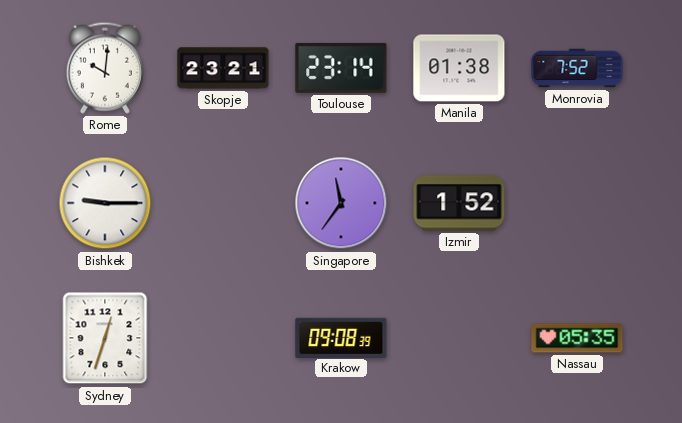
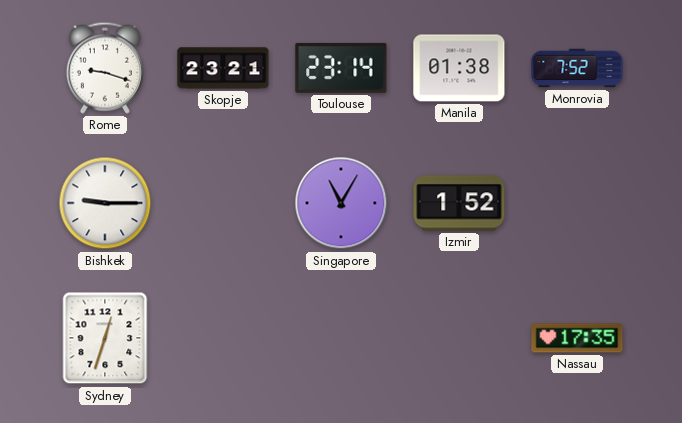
Rome: 10:01 -> 9:18
Singapore: 11:36 -> 11:05
Krakow: 09:08 -> none
Nassau: 05:35 -> 17:35
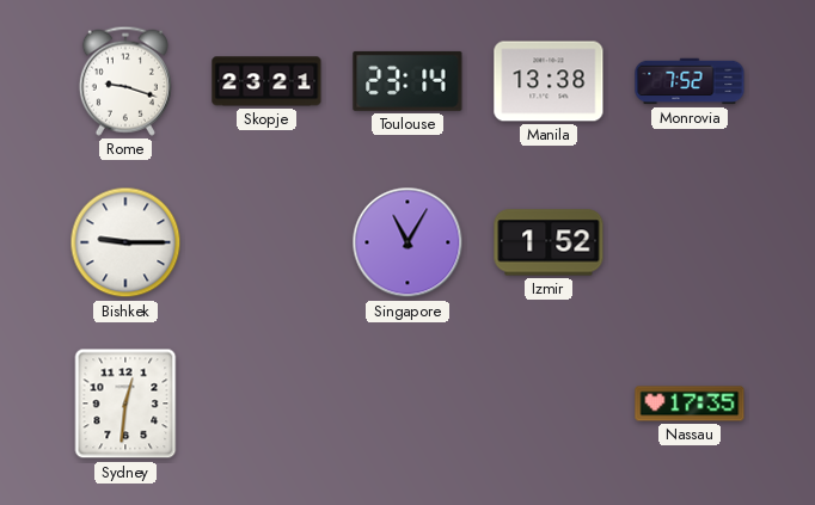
Manila: 01:38 -> 13:38
Sydney: 12:33 -> 12:31
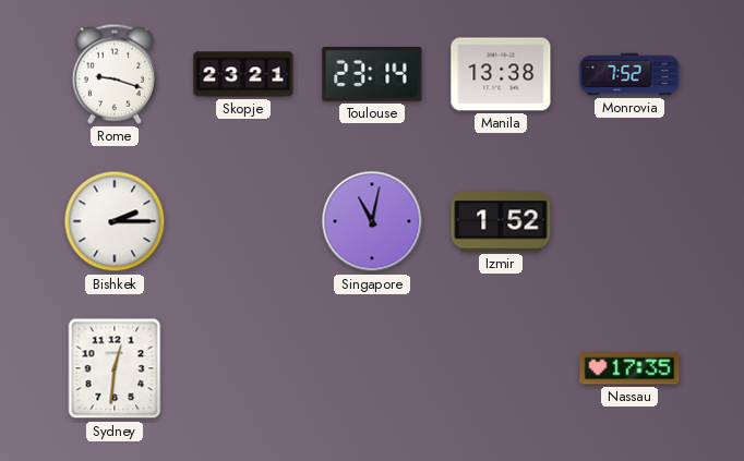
Bishkek: 9:15 -> 2:15
Singapore: 11:05 -> 11:02
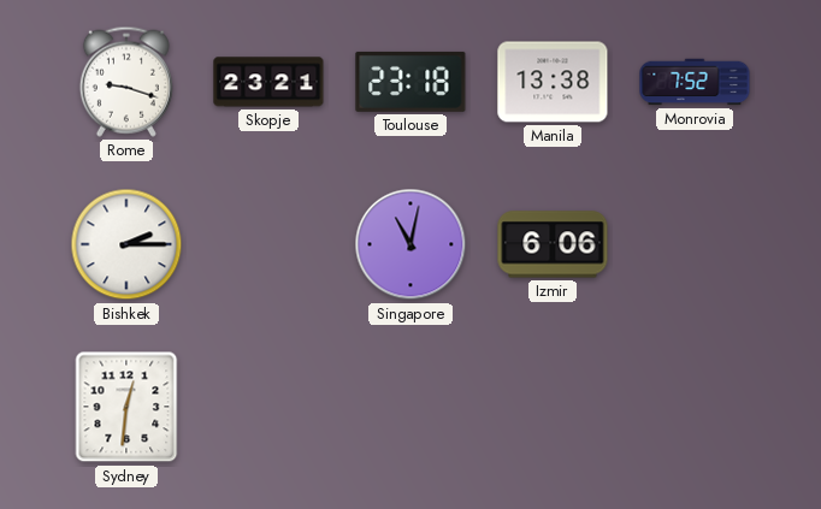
Toulouse: 23:14 -> 23:18
Izmir: 1:52 -> 6:06
Nassau: 17:35 -> none
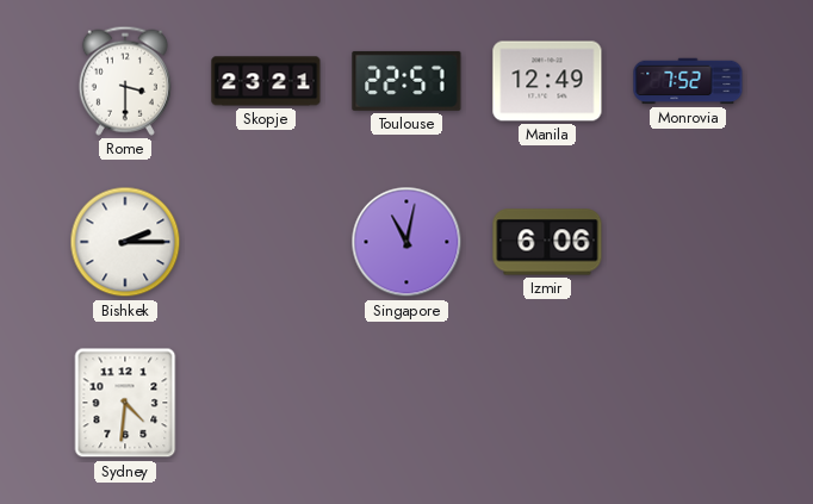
Rome: 9:18 -> 3:30
Toulouse: 23:18 -> 22:57
Manila: 13:38 -> 12:49
Sydney: 12:31 -> 4:31
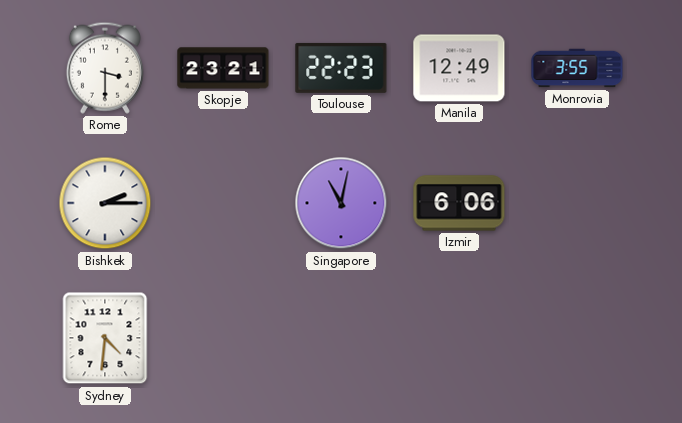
Toulouse: 22:57 -> 22:23
Monrovia: 7:52 -> 3:55
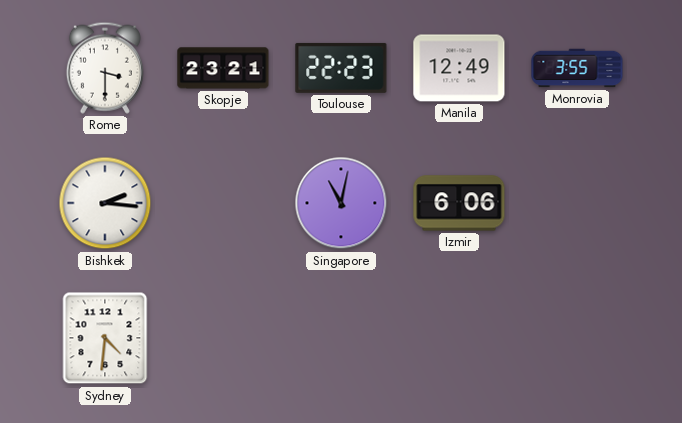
Bishkek: 2:15 -> 2:16
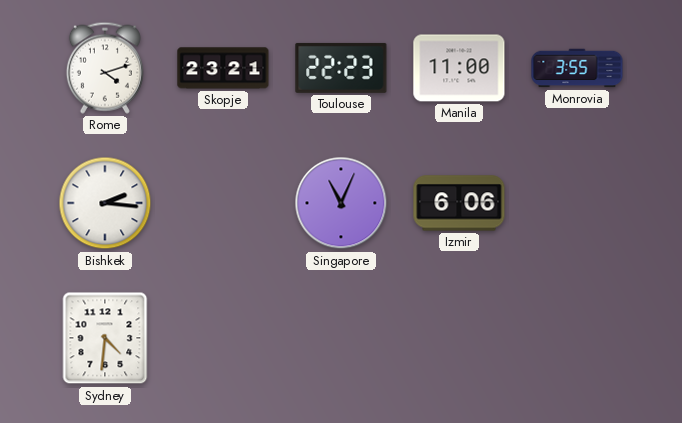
Rome: 3:30 -> 4:12
Manila: 12:49 -> 11:00
Singapore: 11:02 -> 11:04
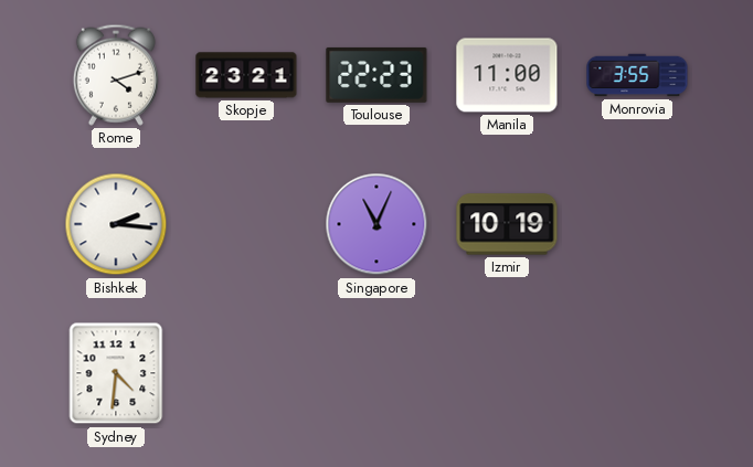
Izmir: 6:06 -> 10:19
